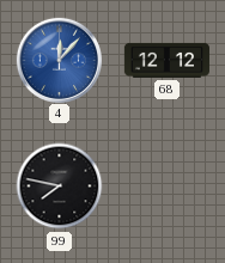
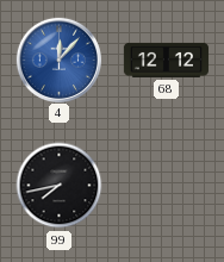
99: 7:47 -> 7:43
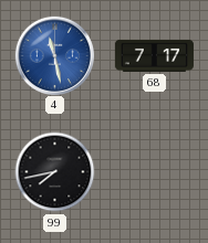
4: 12:07 -> 11:28
68: 12:12 -> 7:17
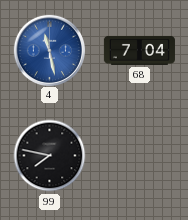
68: 7:17 -> 7:04
99: 7:43 -> 7:47
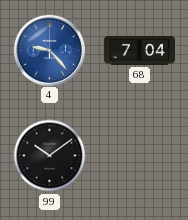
4: 11:28 -> 9:23
99: 7:47 -> 10:09
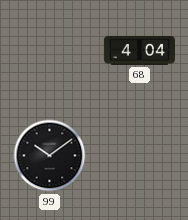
4: 9:23 -> none
68: 7:04 -> 4:04
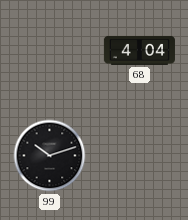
99: 10:09 -> 10:12
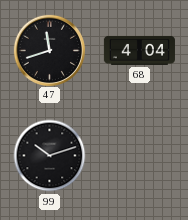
47: none -> 11:42
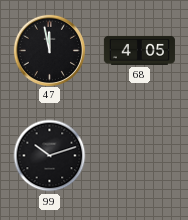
47: 11:42 -> 11:58
68: 4:04 -> 4:05
